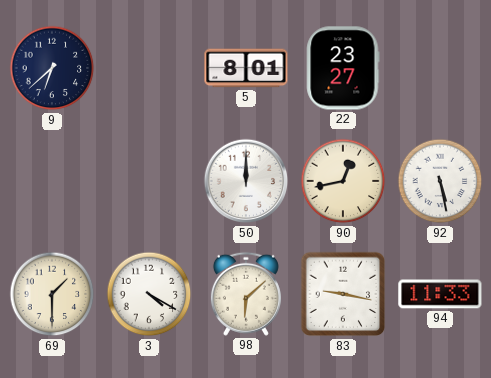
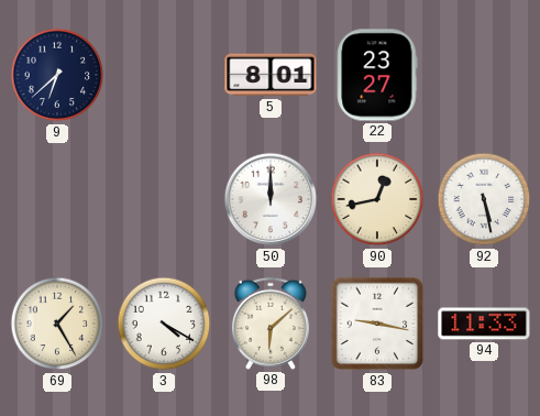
69: 1:30 -> 1:25
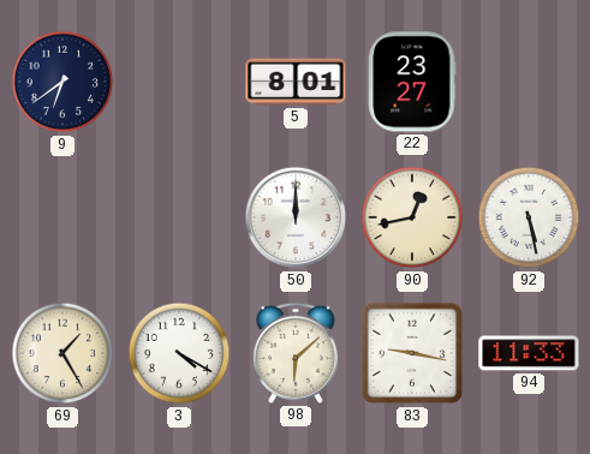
9: 6:38 -> 6:39
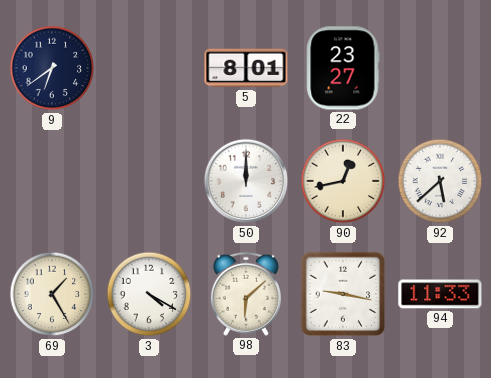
92: 5:28 -> 5:38
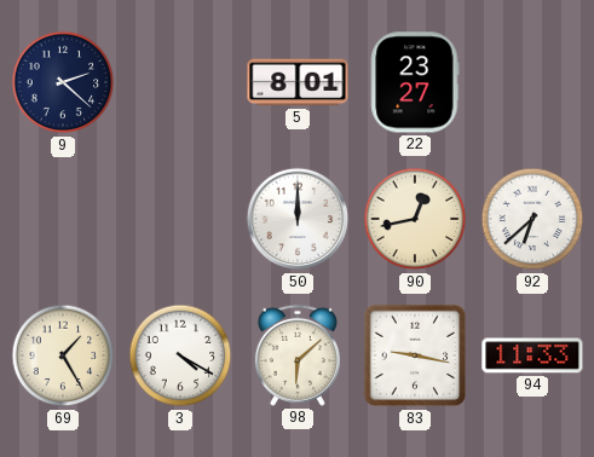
9: 6:39 -> 2:22
92: 5:38 -> 6:38
